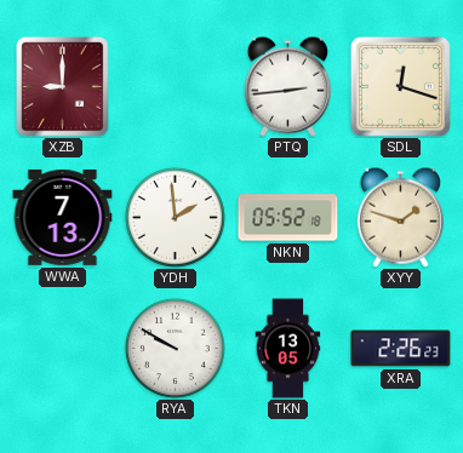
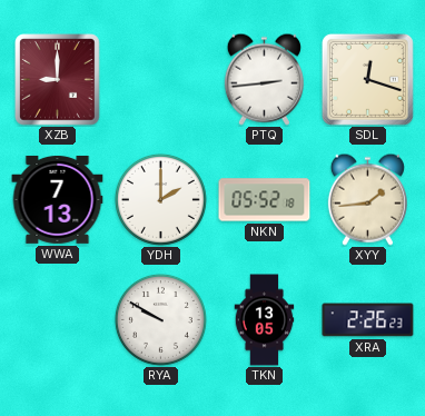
YDH: 1:59 -> 2:00
XYY: 1:48 -> 1:44
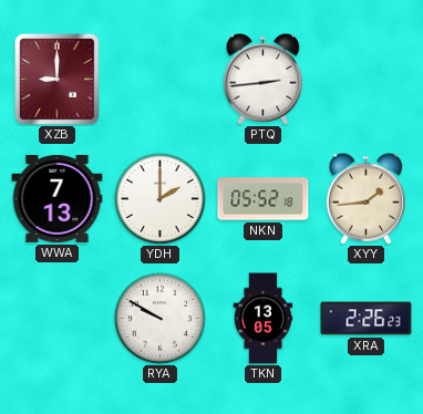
SDL: 12:18 -> none
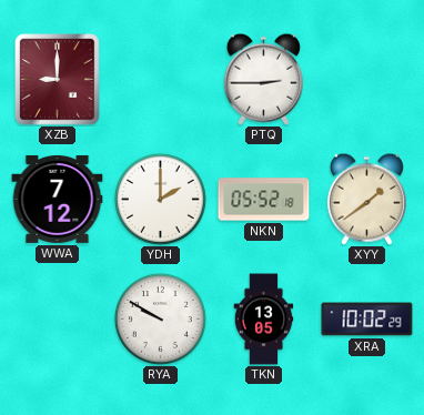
PTQ: 2:44 -> 2:45
WWA: 7:13 -> 7:12
XYY: 1:44 -> 1:39
XRA: 2:26 -> 10:02
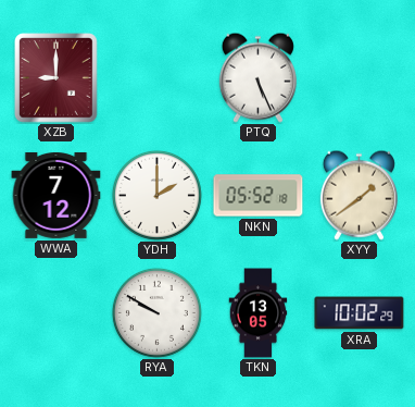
PTQ: 2:45 -> 5:26
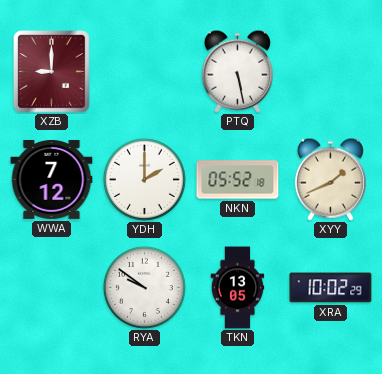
PTQ: 5:26 -> 5:28
XYY: 1:39 -> 1:41
RYA: 9:50 -> 9:51
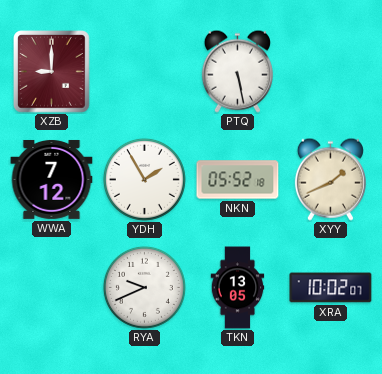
YDH: 2:00 -> 1:55
RYA: 9:51 -> 9:41
XRA: 10:02:29 -> 10:02:07
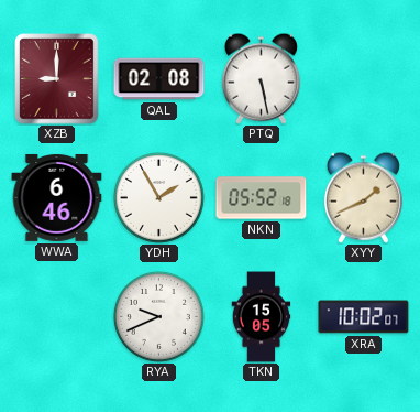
QAL: none -> 02:08
WWA: 7:12 -> 6:46
TKN: 13:05 -> 15:05
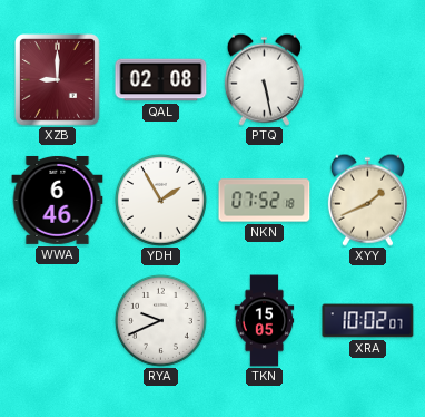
NKN: 05:52 -> 07:52
